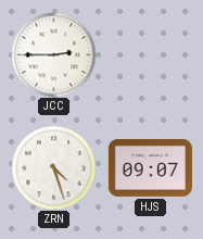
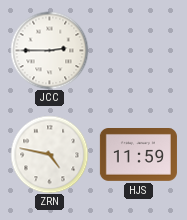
ZRN: 4:27 -> 4:47
HJS: 09:07 -> 11:59
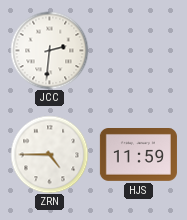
JCC: 2:45 -> 2:31
ZRN: 4:47 -> 4:45
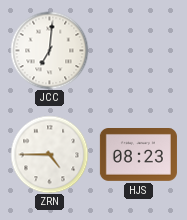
JCC: 2:31 -> 7:01
HJS: 11:59 -> 08:23
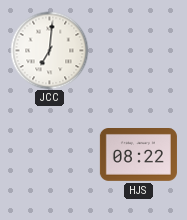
ZRN: 4:45 -> none
HJS: 08:23 -> 08:22
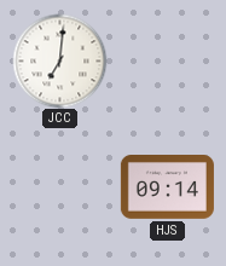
HJS: 08:22 -> 09:14
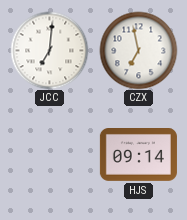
CZX: none -> 6:58
